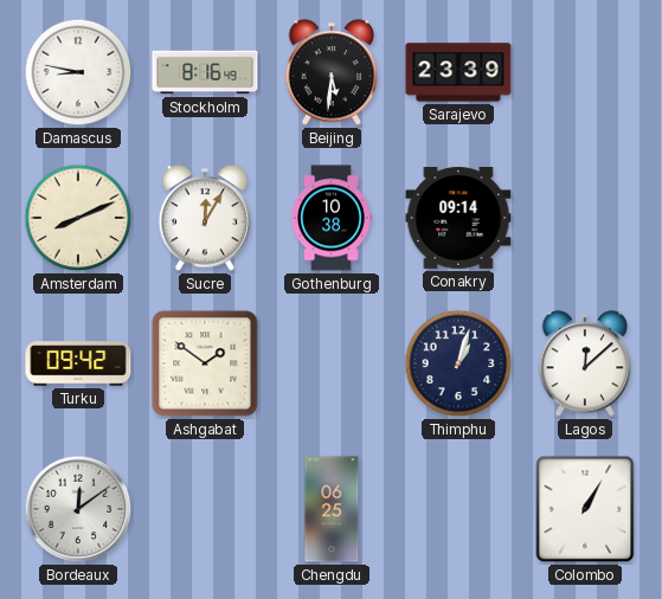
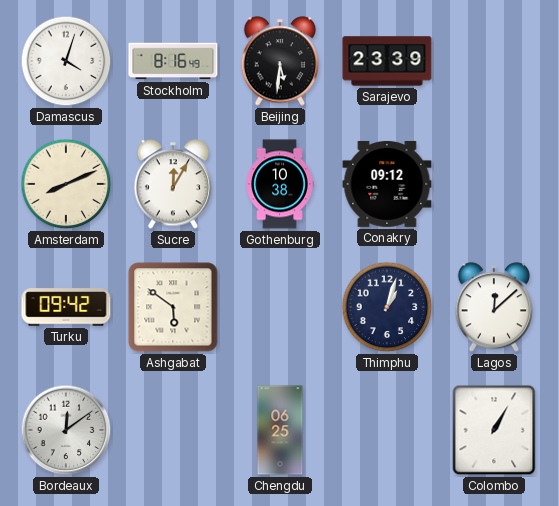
Damascus: 8:47 -> 4:03
Conakry: 09:14 -> 09:12
Ashgabat: 1:51 -> 5:51
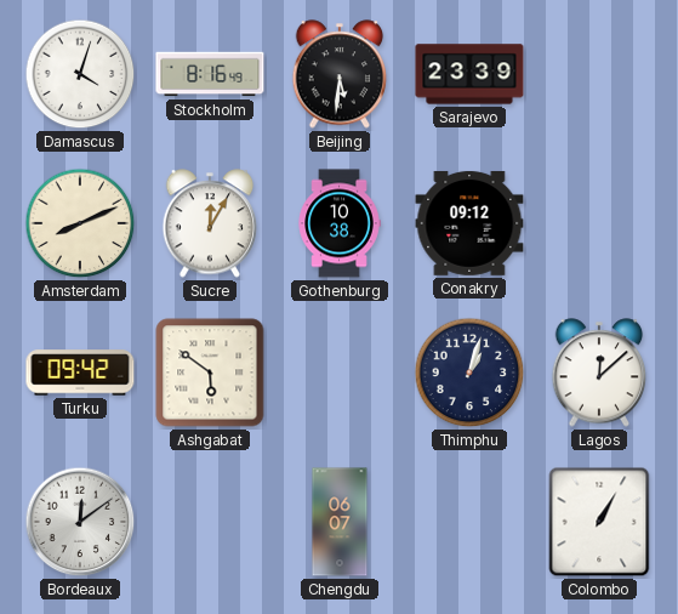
Chengdu: 06:25 -> 06:07
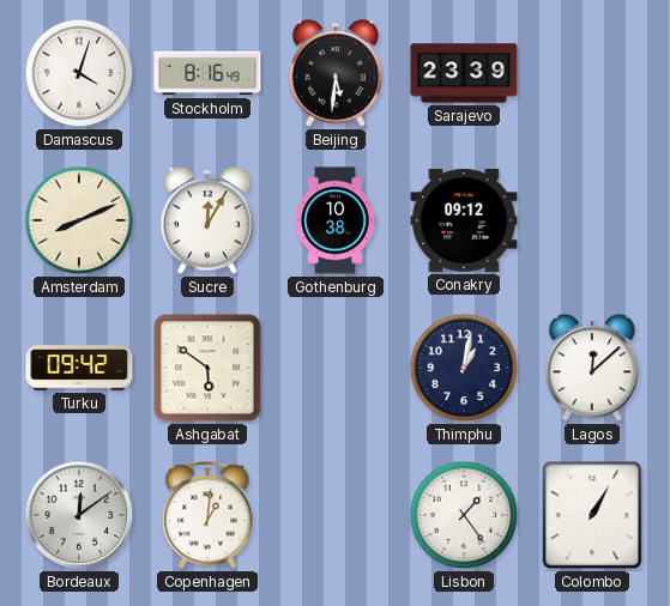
Thimphu: 1:03 -> 1:02
Copenhagen: none -> 1:01
Chengdu: 06:07 -> none
Lisbon: none -> 1:24
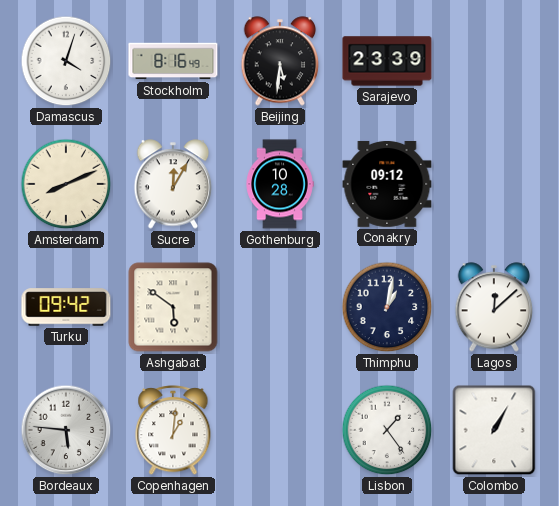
Gothenburg: 10:38 -> 10:28
Bordeaux: 12:09 -> 5:46
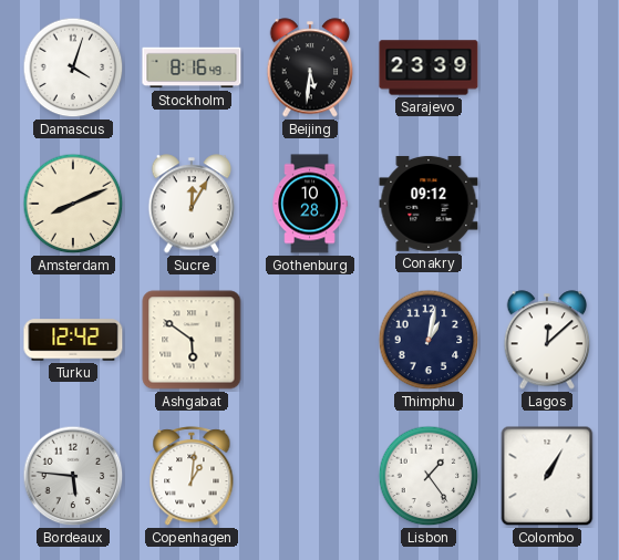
Turku: 09:42 -> 12:42
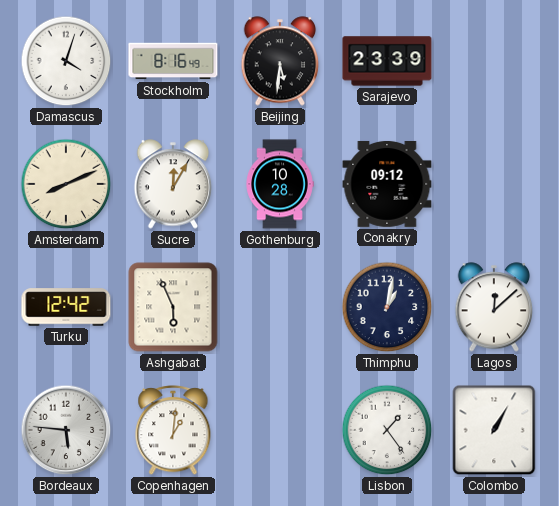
Ashgabat: 5:51 -> 5:56
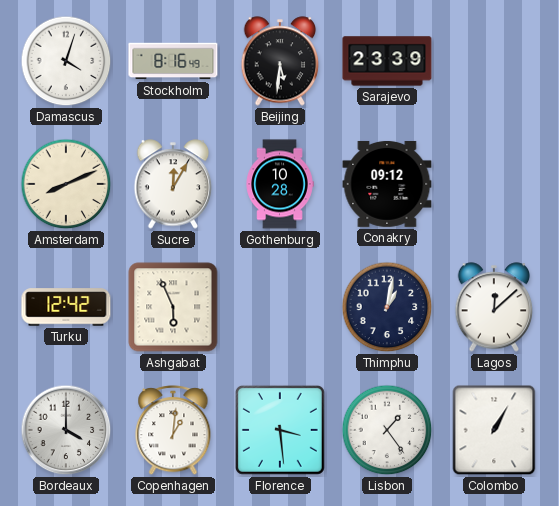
Bordeaux: 5:46 -> 4:00
Florence: none -> 3:29
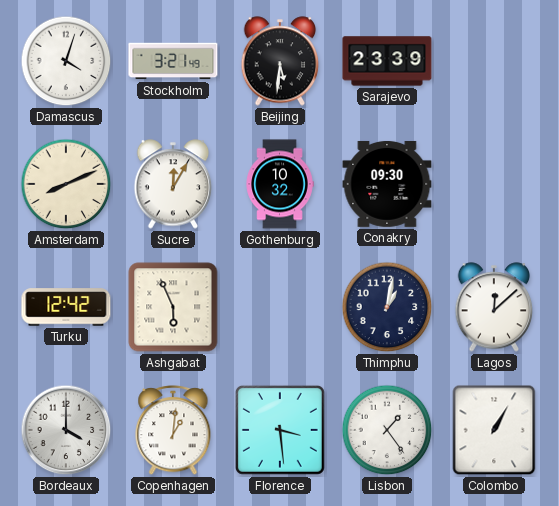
Stockholm: 8:16 -> 3:21
Gothenburg: 10:28 -> 10:32
Conakry: 09:12 -> 09:30
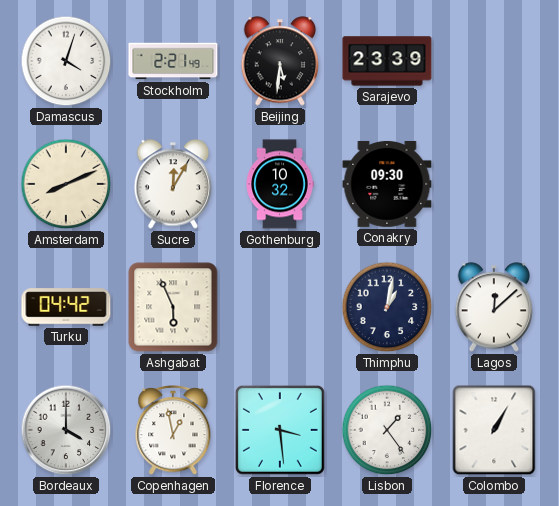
Stockholm: 3:21 -> 2:21
Turku: 12:42 -> 04:42
Copenhagen: 1:01 -> 12:58
